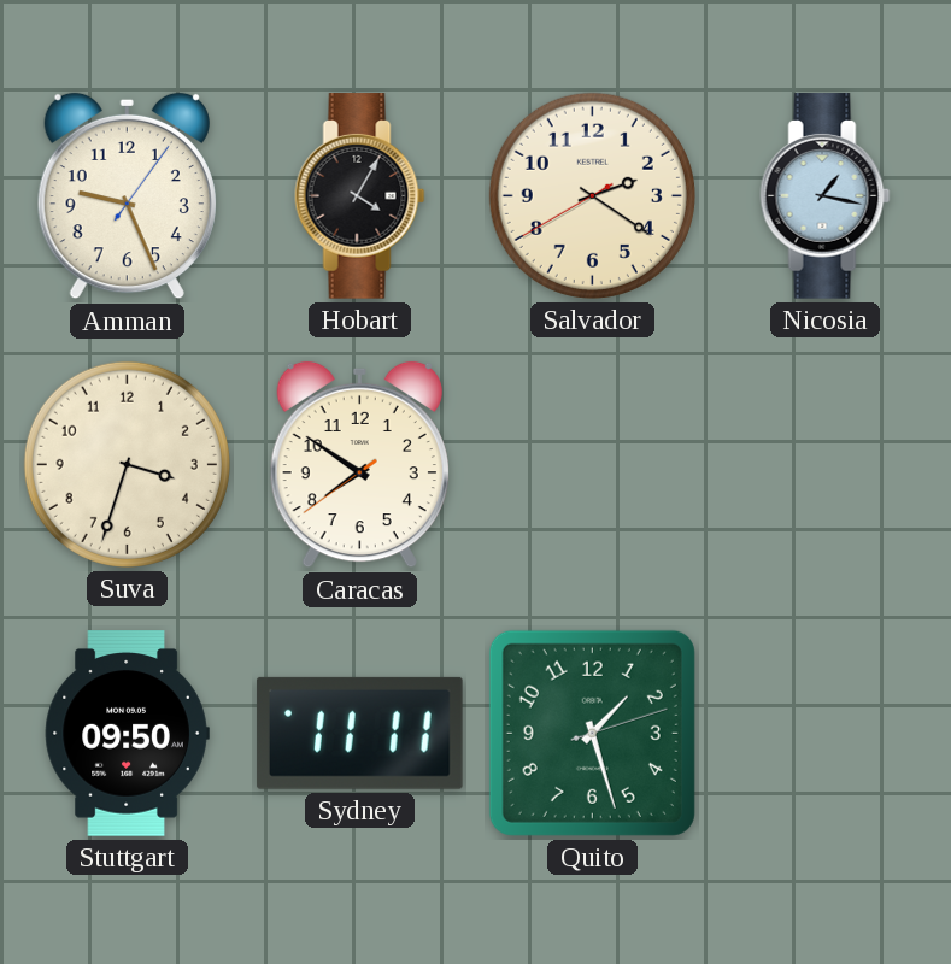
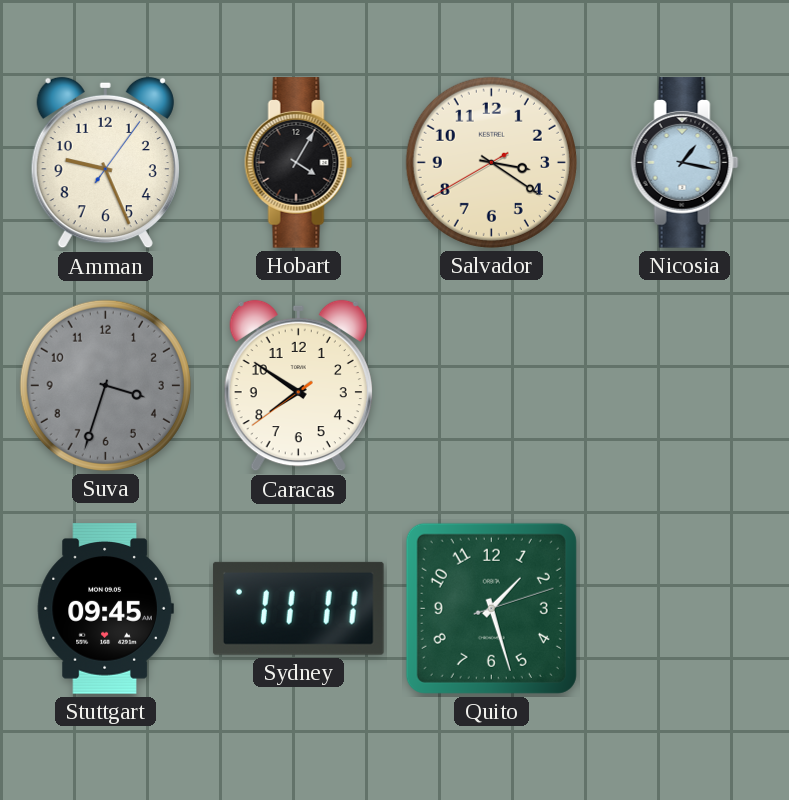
Salvador: 2:20 -> 3:20
Suva dial: cream -> grey
Stuttgart: 09:50 -> 09:45
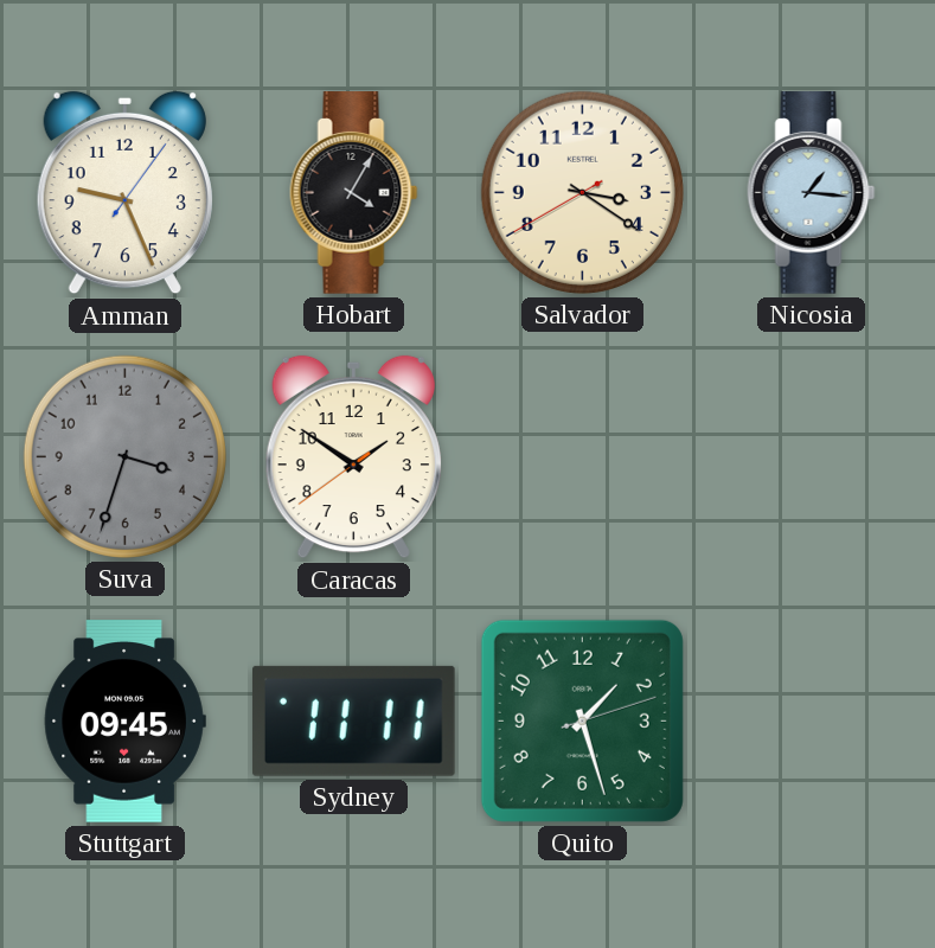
Nicosia: 1:17 -> 1:16
Caracas: 7:50 -> 1:50
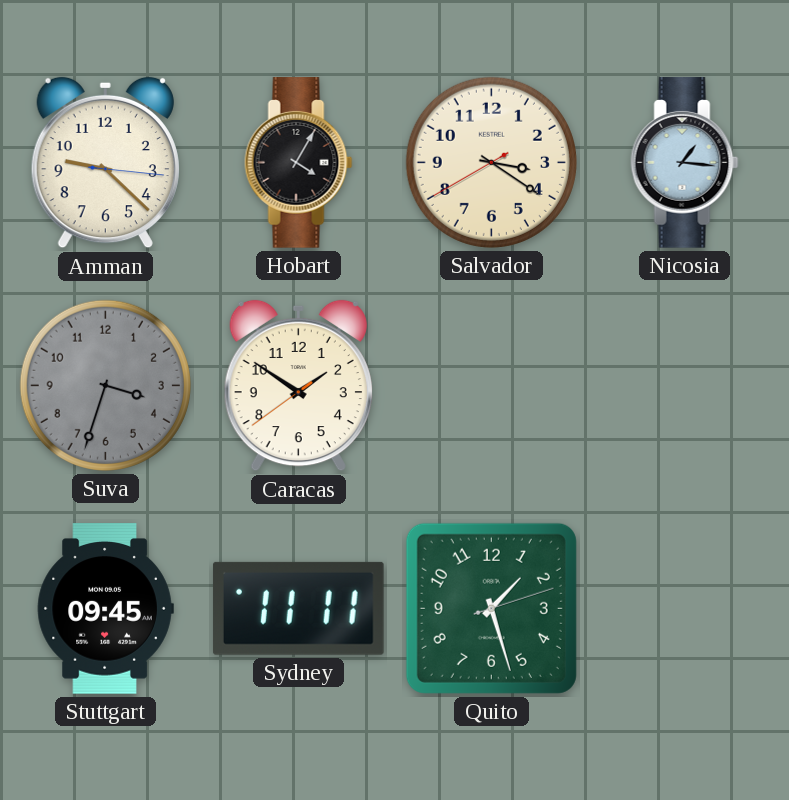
Amman: 9:26 -> 9:22
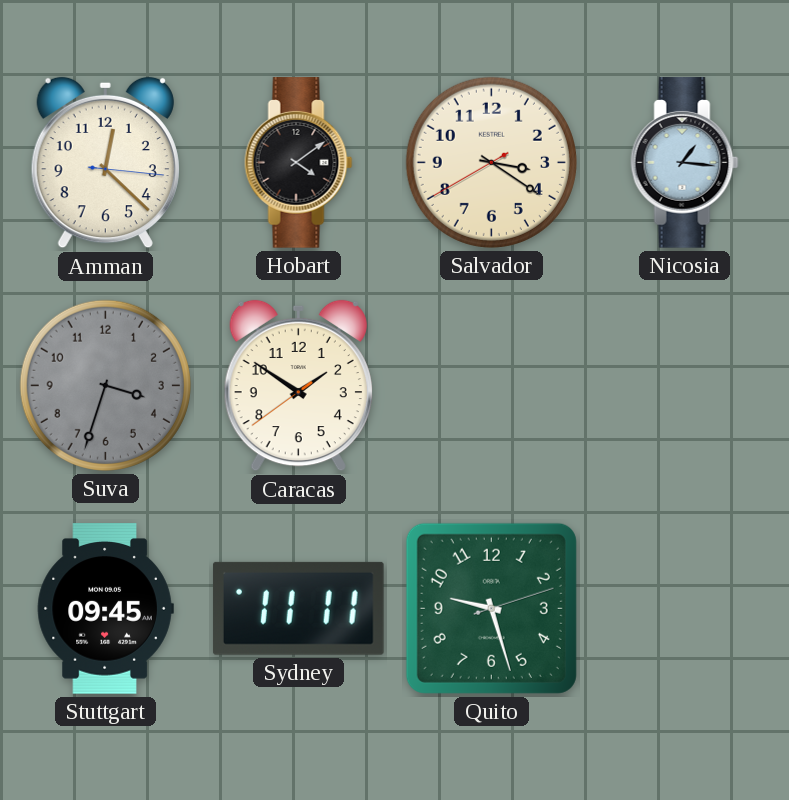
Amman: 9:22 -> 12:22
Hobart: 4:05 -> 4:09
Quito: 1:27 -> 9:27
